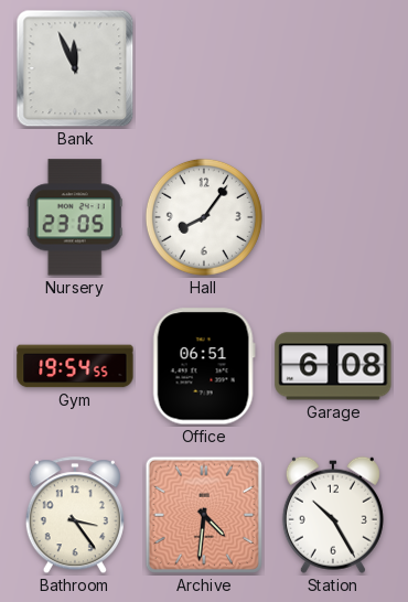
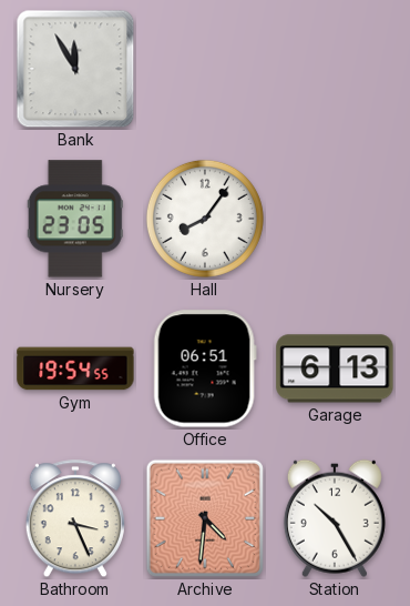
Bank: 11:56 -> 11:55
Garage: 6:08 -> 6:13
Bathroom: 3:24 -> 3:26
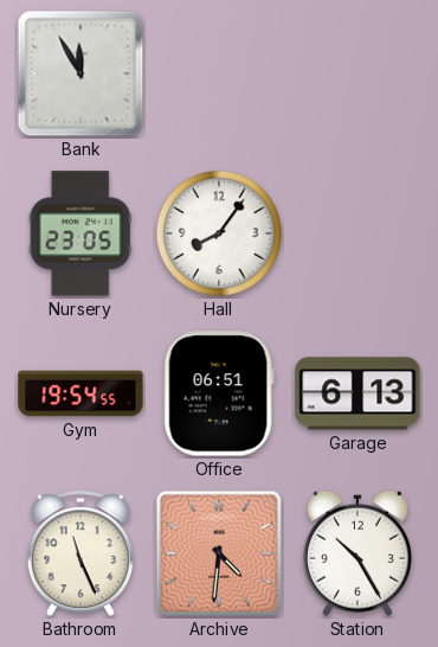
Bathroom: 3:26 -> 11:26
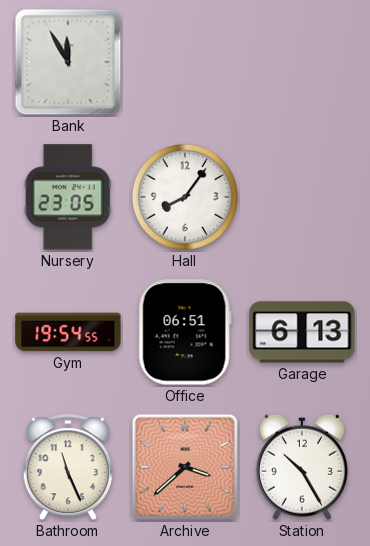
Archive: 4:31 -> 3:38
